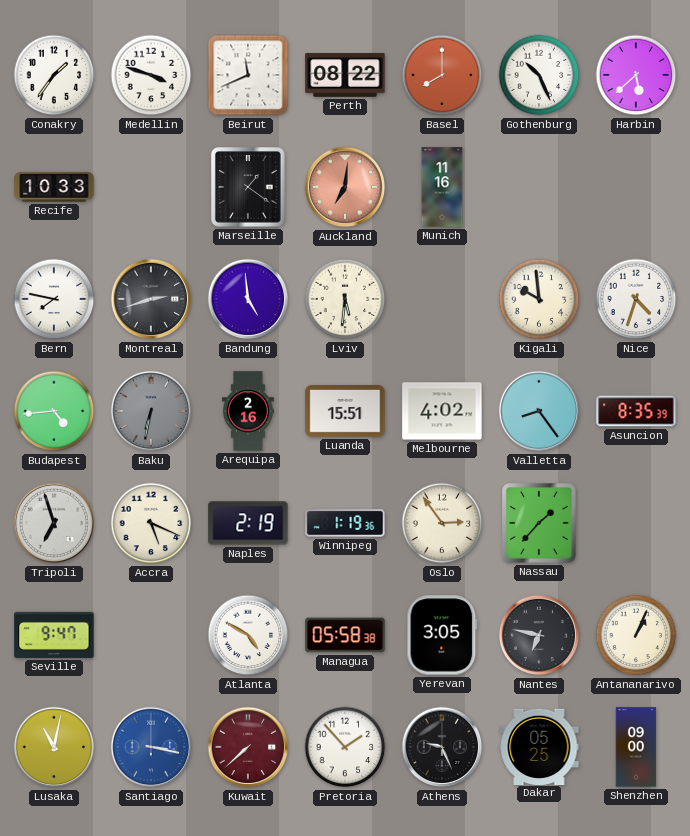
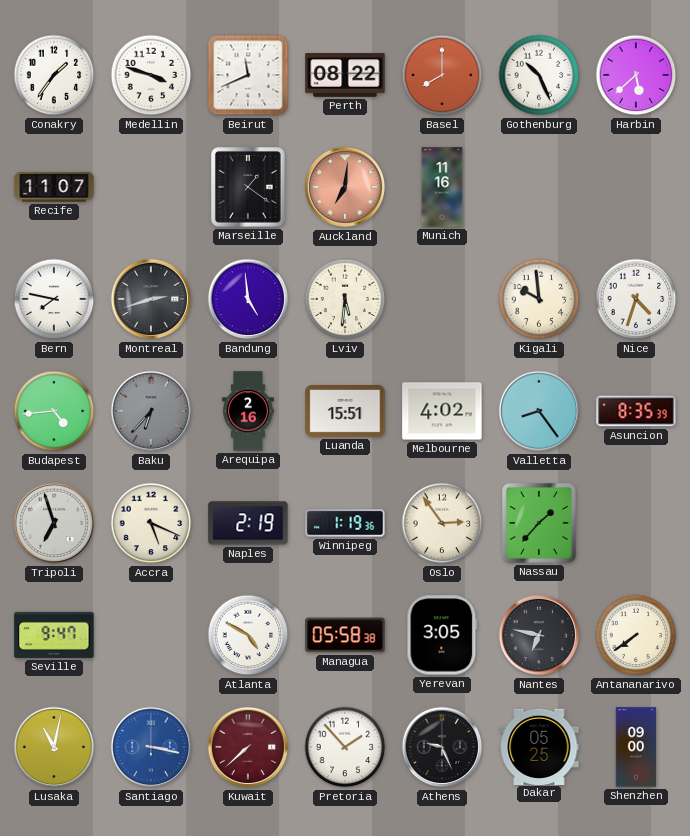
Recife: 10:33 -> 11:07
Baku: 6:32 -> 6:37
Antananarivo: 1:04 -> 7:39
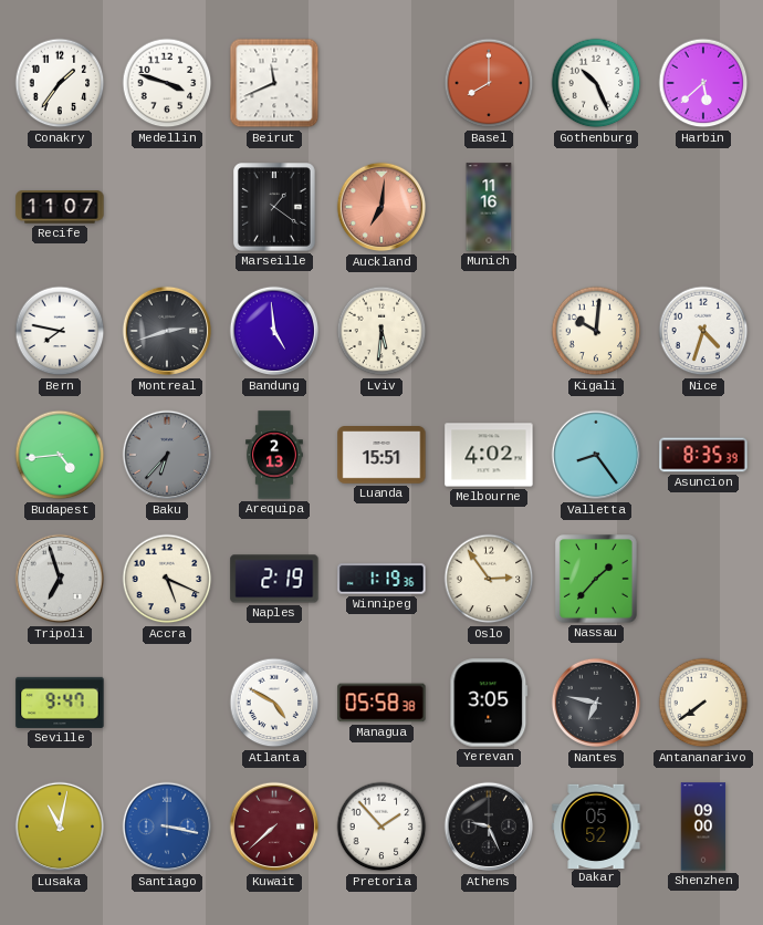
Perth: 08:22 -> none
Kigali: 9:59 -> 10:01
Arequipa: 2:16 -> 2:13
Dakar: 05:25 -> 05:52
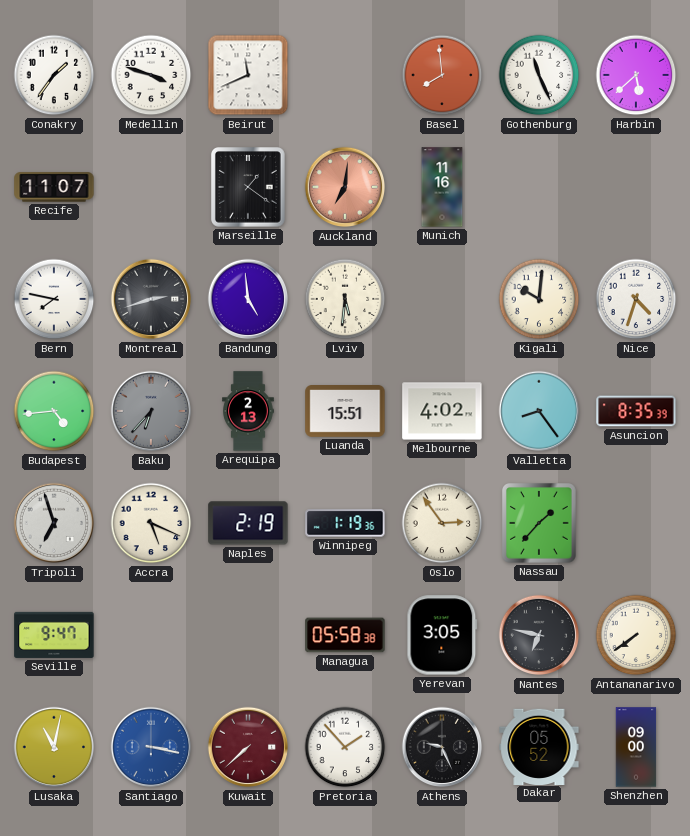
Basel: 8:00 -> 7:59
Gothenburg: 10:26 -> 11:26
Atlanta: 4:50 -> none
